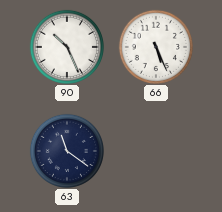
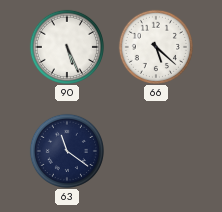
90: 10:26 -> 5:26
66: 5:26 -> 5:22
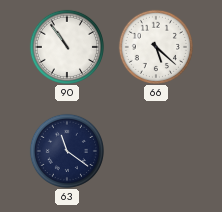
90: 5:26 -> 10:54
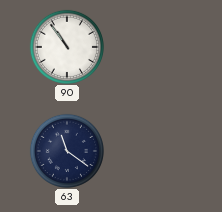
66: 5:22 -> none
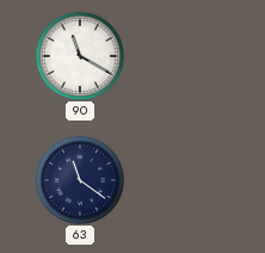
90: 10:54 -> 11:20
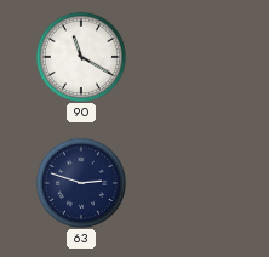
63: 11:21 -> 2:48
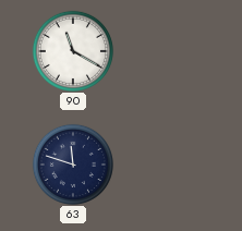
63: 2:48 -> 11:48
